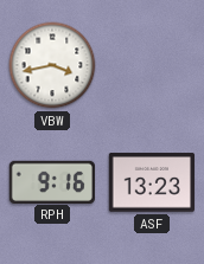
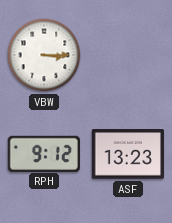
VBW: 3:43 -> 3:15
RPH: 9:16 -> 9:12
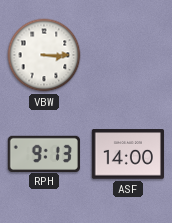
RPH: 9:12 -> 9:13
ASF: 13:23 -> 14:00
